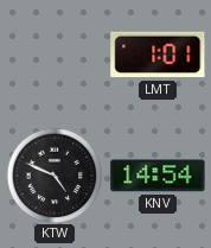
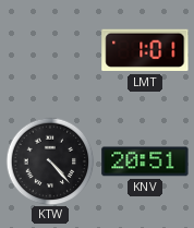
KTW: 4:49 -> 4:23
KNV: 14:54 -> 20:51
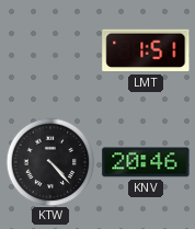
LMT: 1:01 -> 1:51
KNV: 20:51 -> 20:46
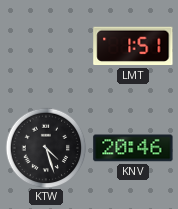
KTW: 4:23 -> 4:27
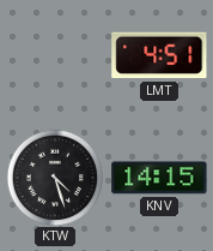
LMT: 1:51 -> 4:51
KNV: 20:46 -> 14:15
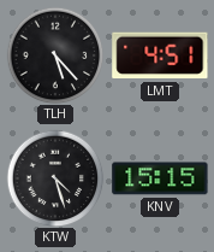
TLH: none -> 5:23
KNV: 14:15 -> 15:15
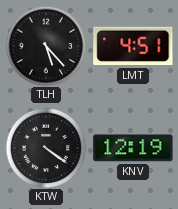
KTW: 4:27 -> 4:21
KNV: 15:15 -> 12:19
